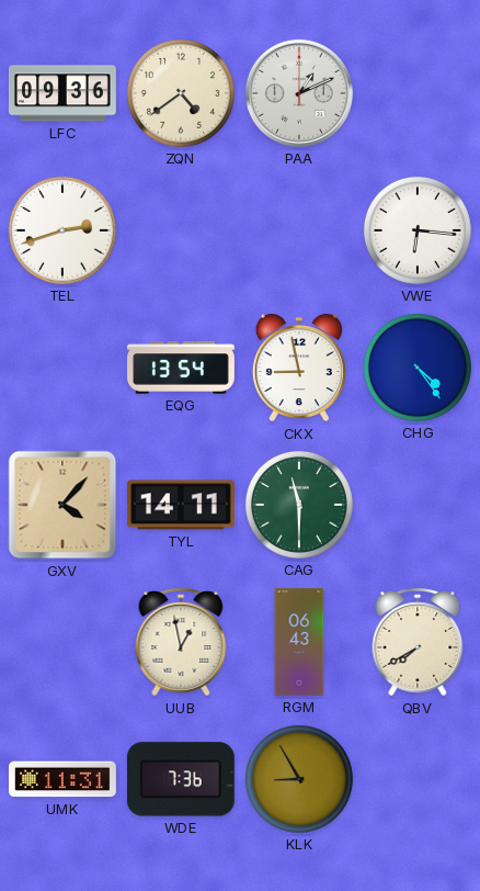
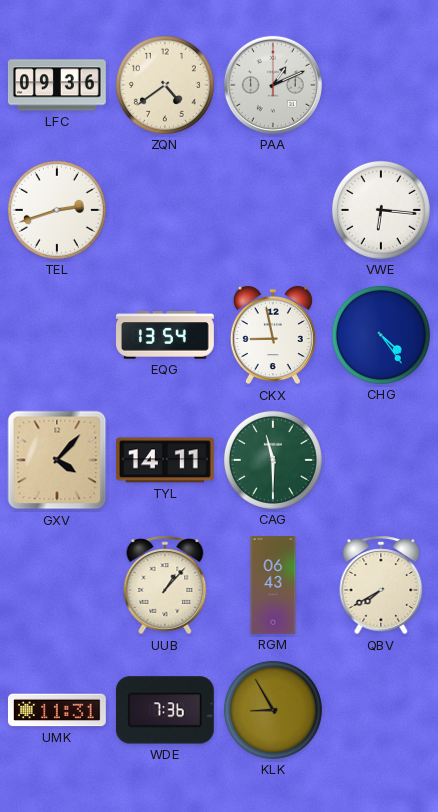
UUB: 12:58 -> 1:07
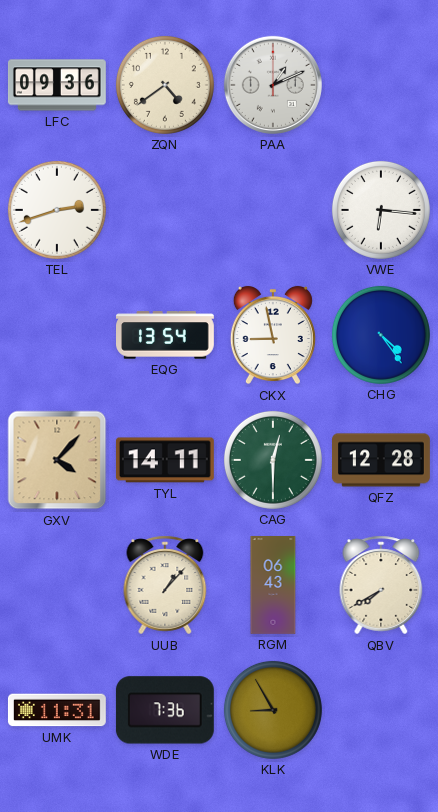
CAG: 11:30 -> 12:30
QFZ: none -> 12:28
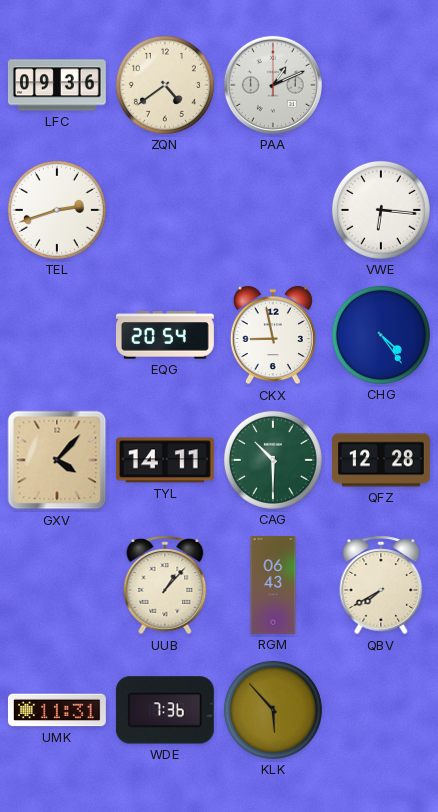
EQG: 13:54 -> 20:54
CAG: 12:30 -> 10:30
KLK: 8:55 -> 5:53
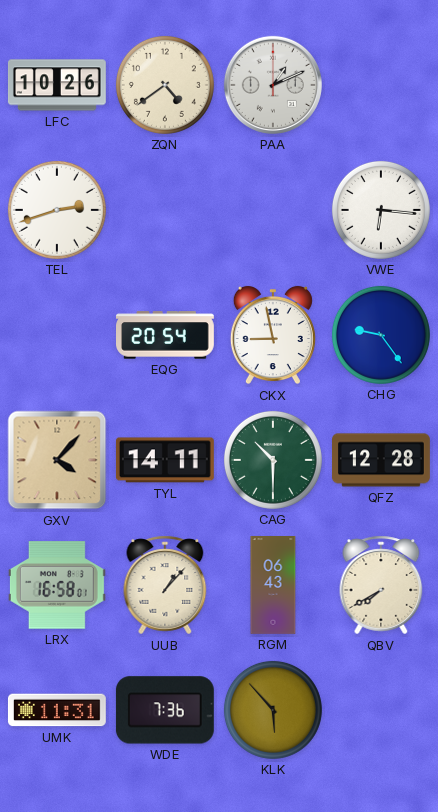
LFC: 09:36 -> 10:26
CHG: 4:24 -> 9:24
LRX: none -> 16:58
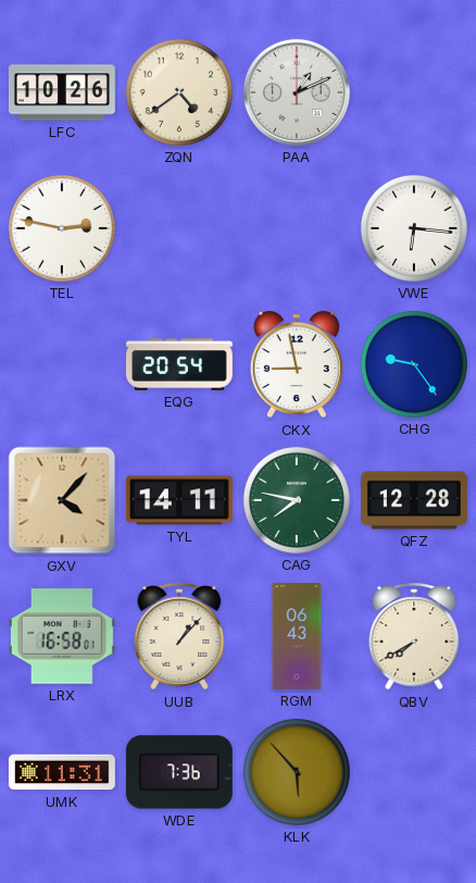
TEL: 2:42 -> 2:47
CAG: 10:30 -> 7:47
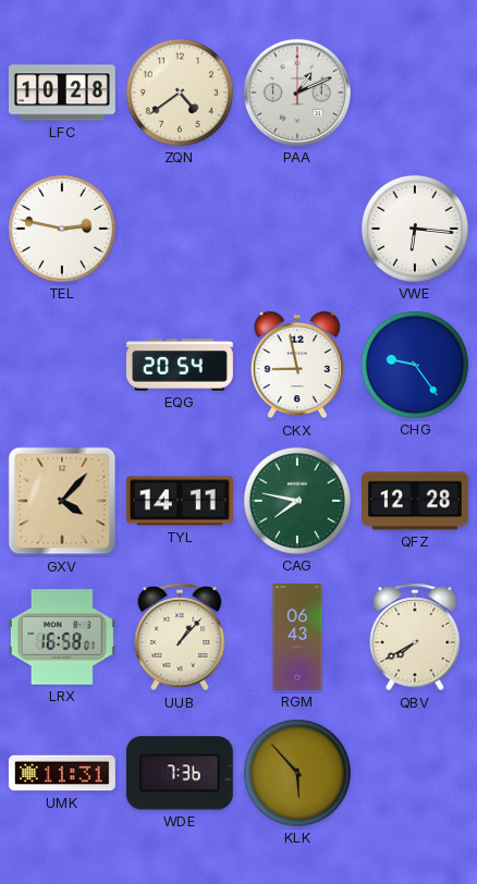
LFC: 10:26 -> 10:28
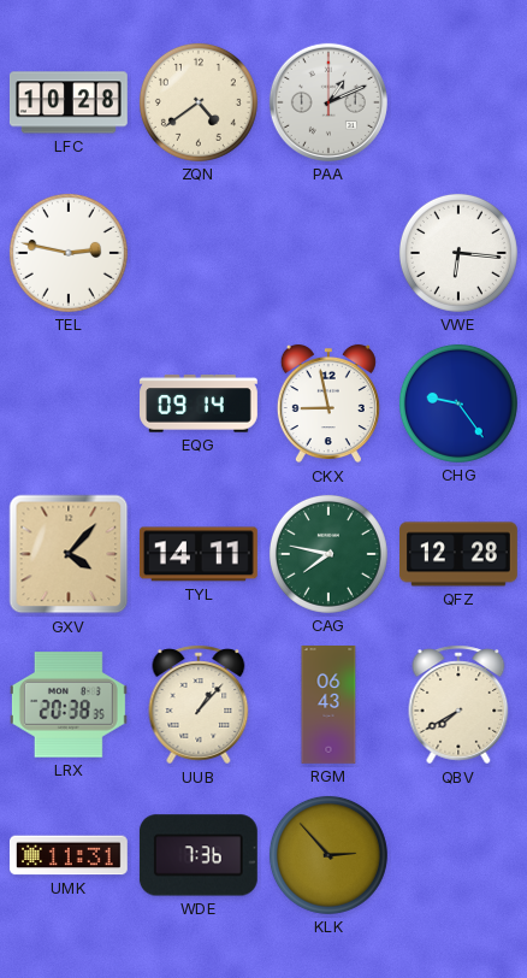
EQG: 20:54 -> 09:14
LRX: 16:58 -> 20:38
KLK: 5:53 -> 2:53
